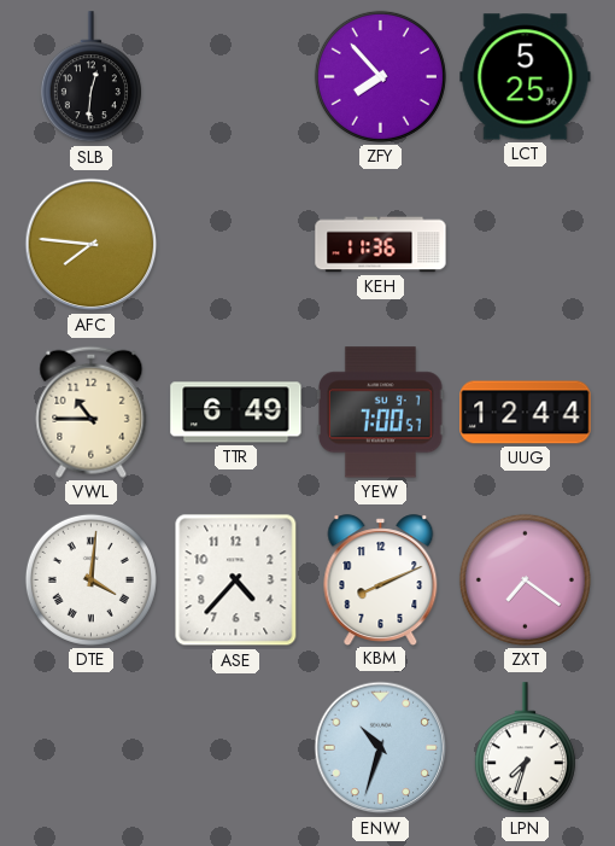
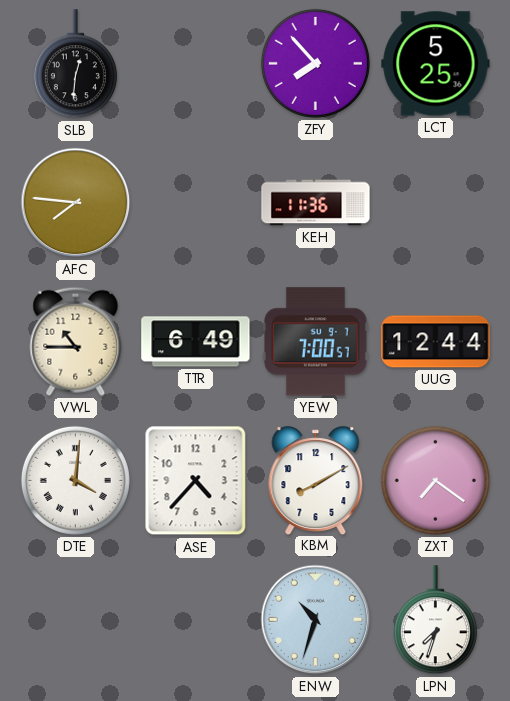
KBM: 8:11 -> 8:10
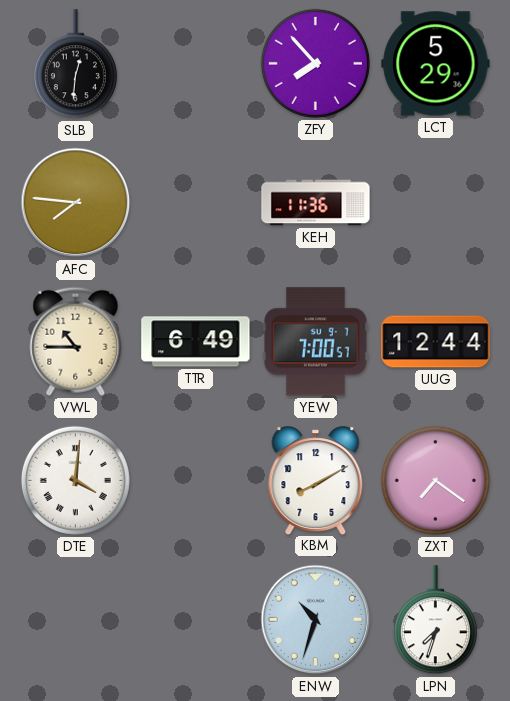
LCT: 5:25 -> 5:29
ASE: 4:37 -> none
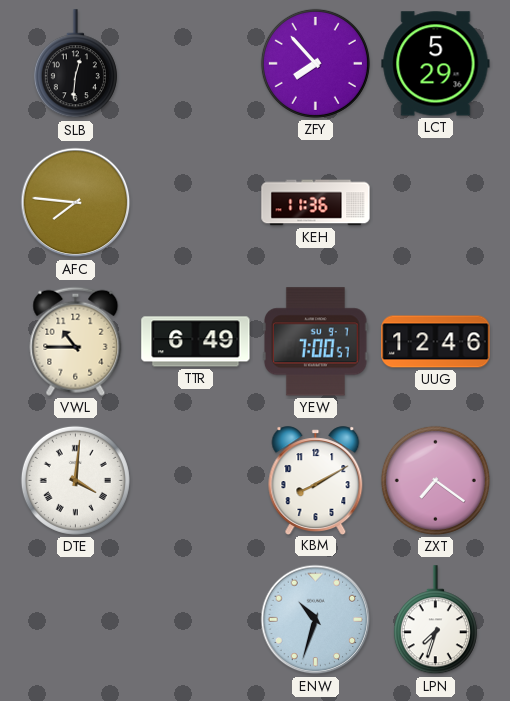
UUG: 12:44 -> 12:46
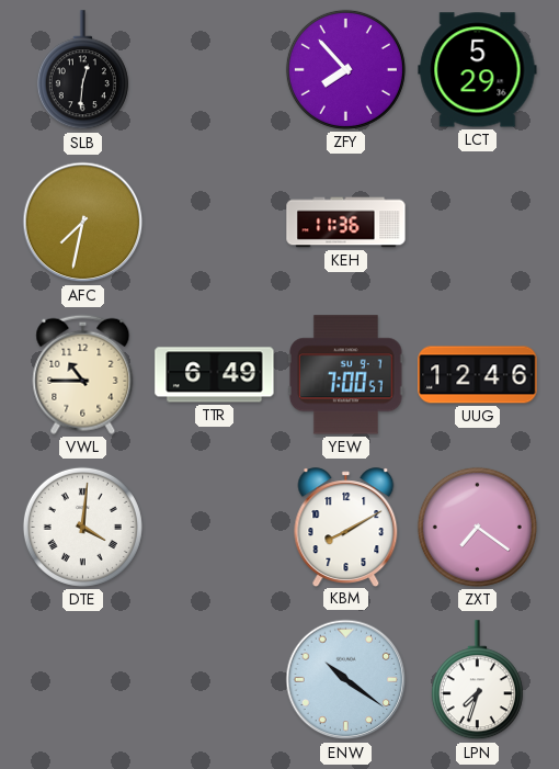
AFC: 7:46 -> 7:32
ENW: 10:33 -> 10:21
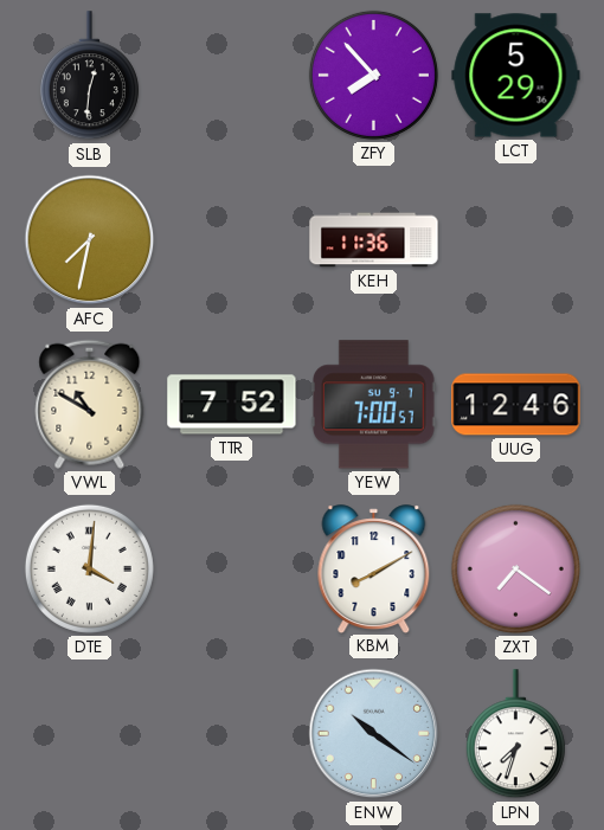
VWL: 10:45 -> 10:50
TTR: 6:49 -> 7:52
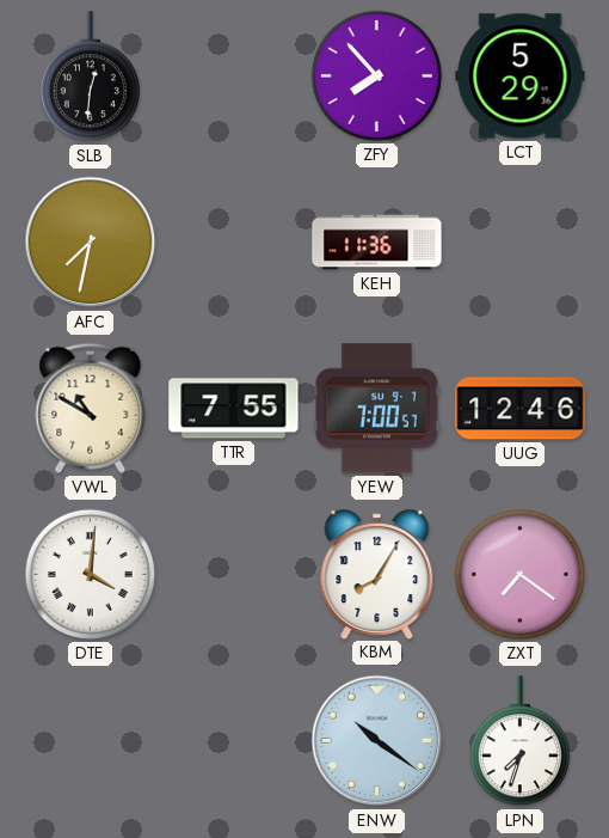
TTR: 7:52 -> 7:55
KBM: 8:10 -> 8:05
